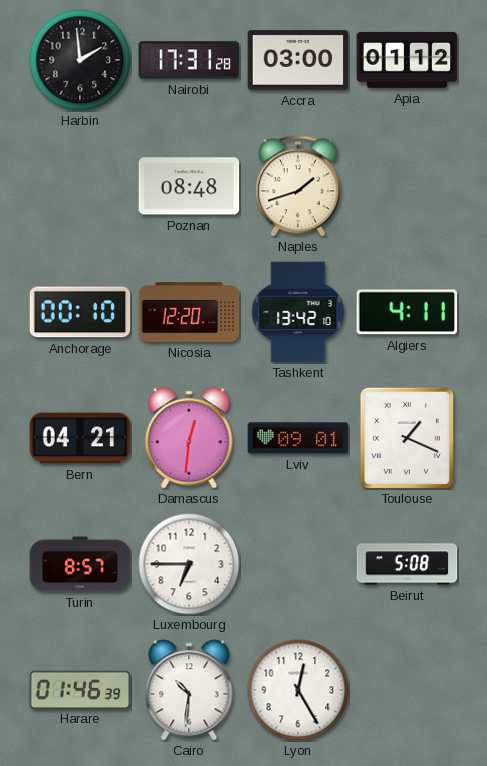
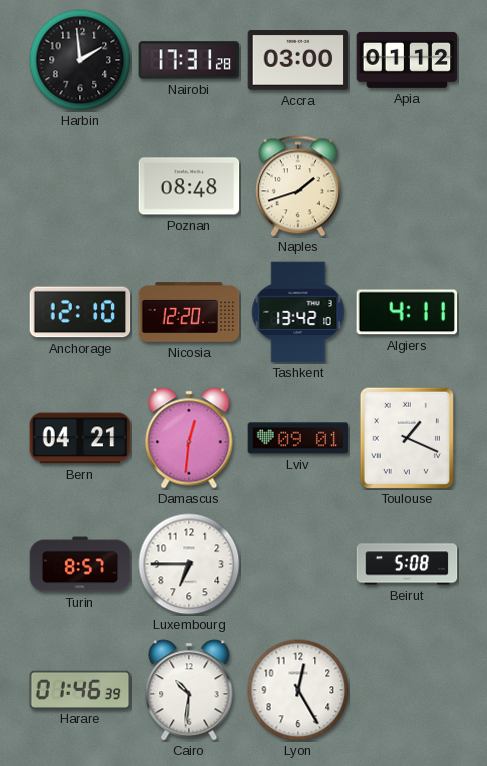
Anchorage: 00:10 -> 12:10
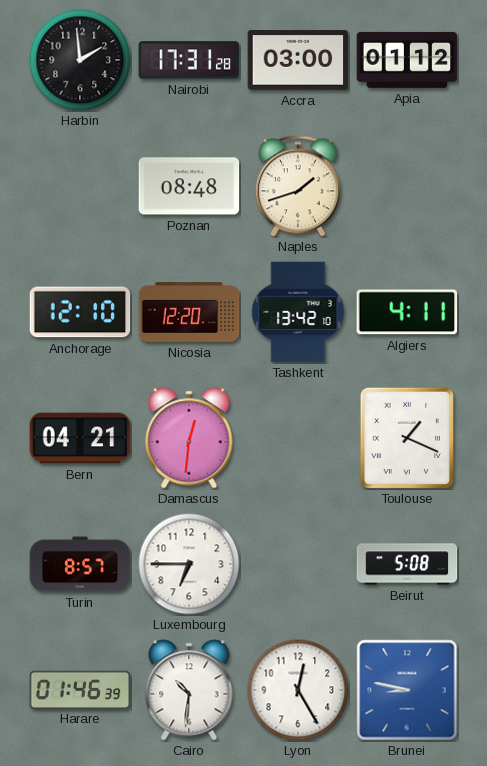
Lviv: 09:01 -> none
Brunei: none -> 8:47
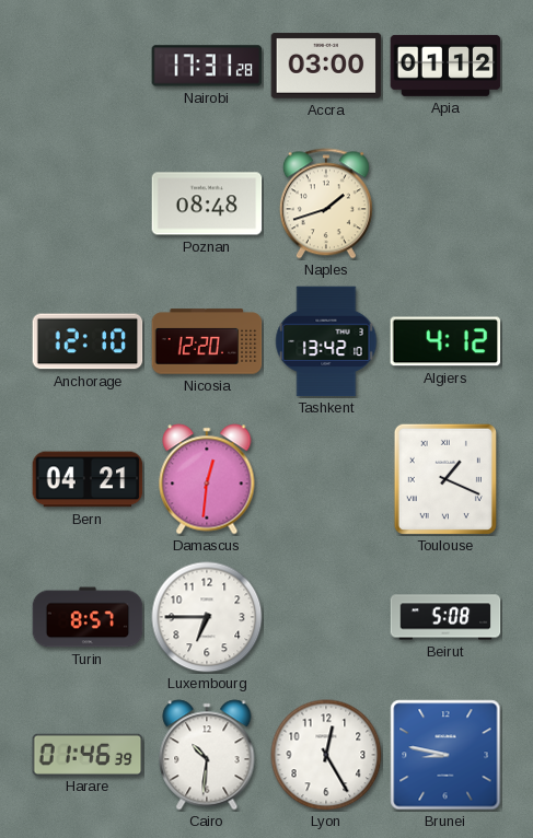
Harbin: 1:59 -> none
Algiers: 4:11 -> 4:12
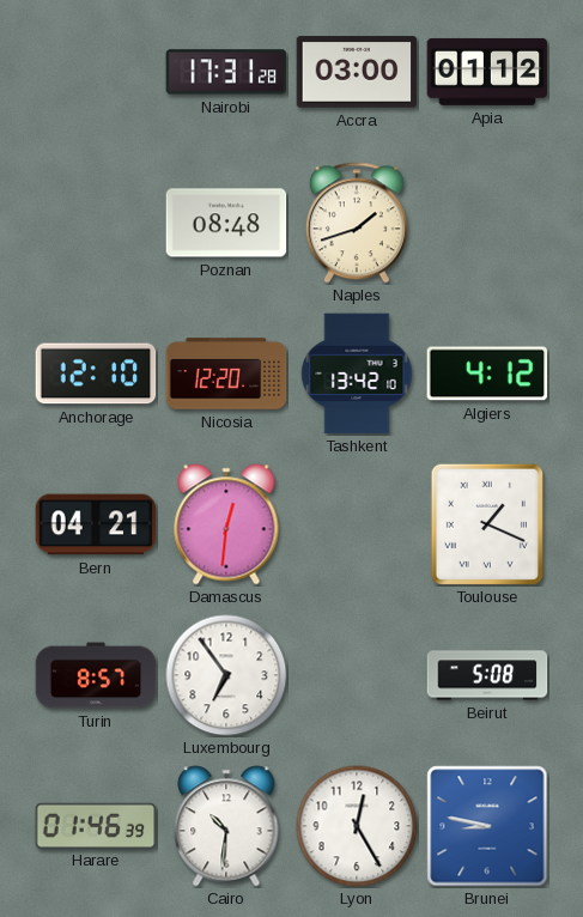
Luxembourg: 6:45 -> 6:54
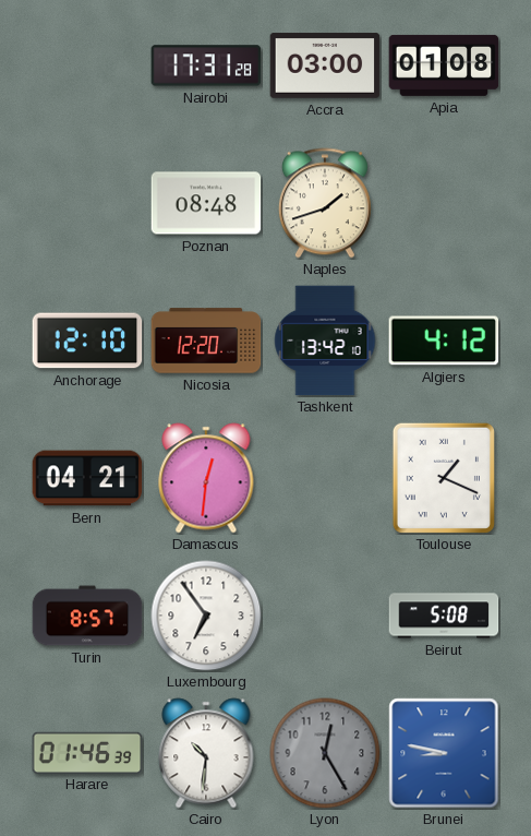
Apia: 01:12 -> 01:08
Lyon dial: white -> grey
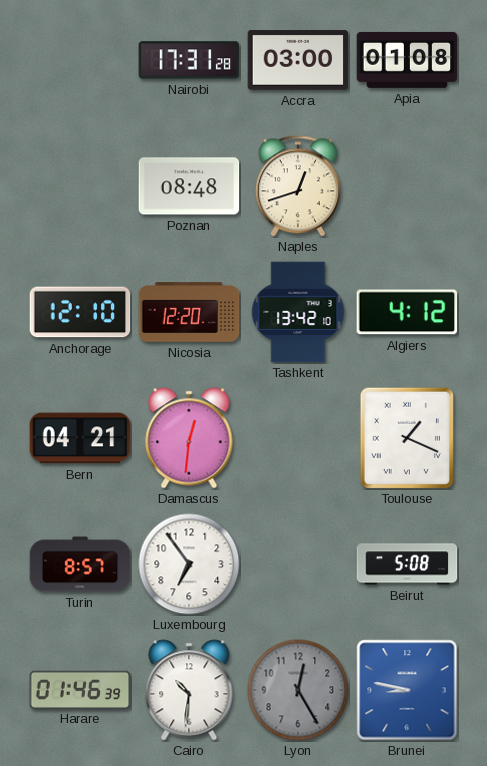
Naples: 1:42 -> 12:42
